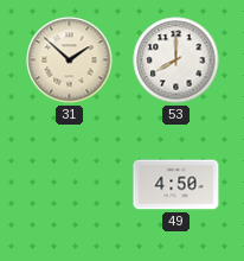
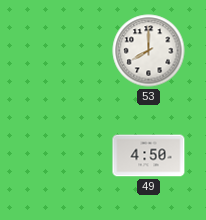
31: 1:52 -> none
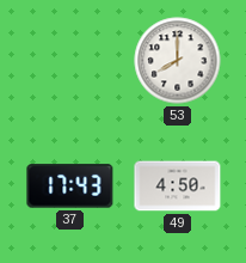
37: none -> 17:43
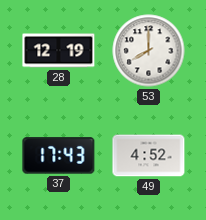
28: none -> 12:19
49: 4:50 -> 4:52
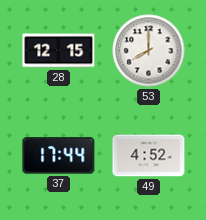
28: 12:19 -> 12:15
37: 17:43 -> 17:44
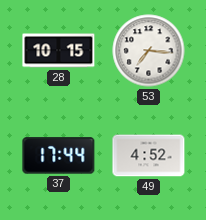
28: 12:15 -> 10:15
53: 8:00 -> 7:16
